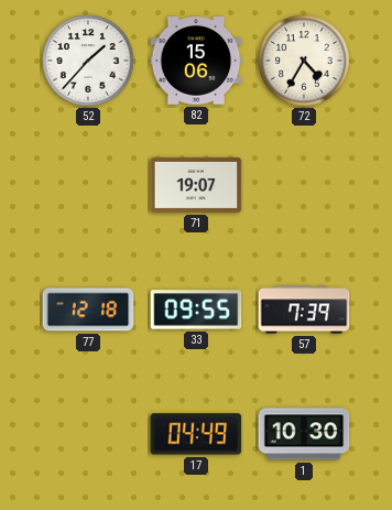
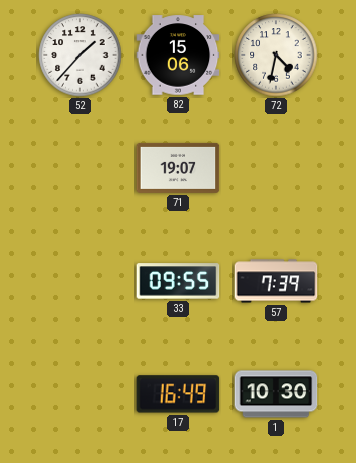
72: 4:35 -> 4:32
77: 12:18 -> none
17: 04:49 -> 16:49
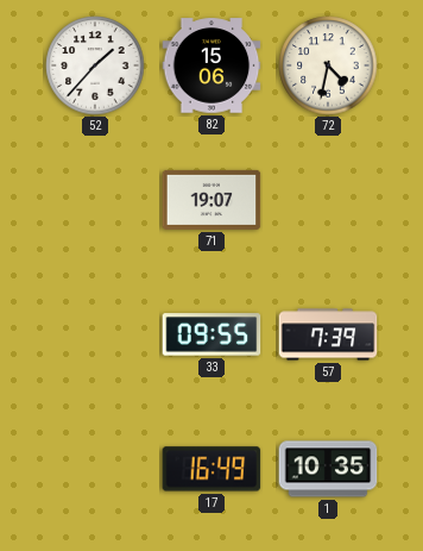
1: 10:30 -> 10:35
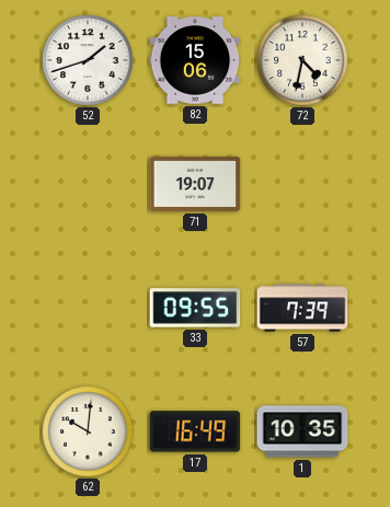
52: 1:37 -> 1:42
62: none -> 10:01
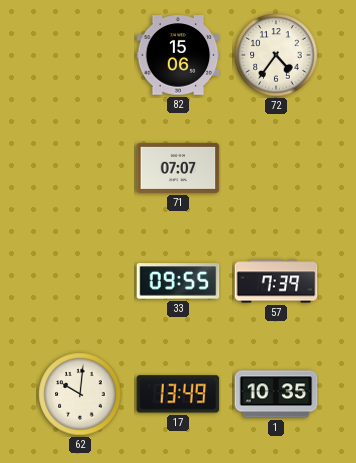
52: 1:42 -> none
72: 4:32 -> 4:36
71: 19:07 -> 07:07
17: 16:49 -> 13:49
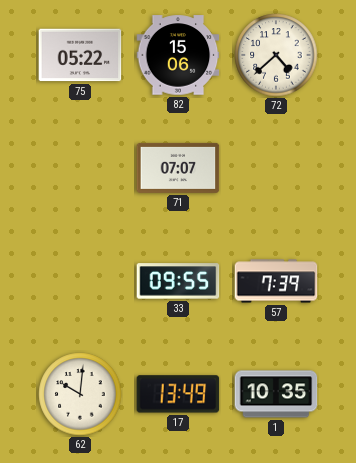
75: none -> 05:22
72: 4:36 -> 4:38
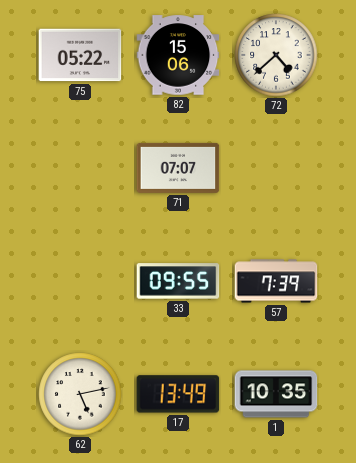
62: 10:01 -> 5:13
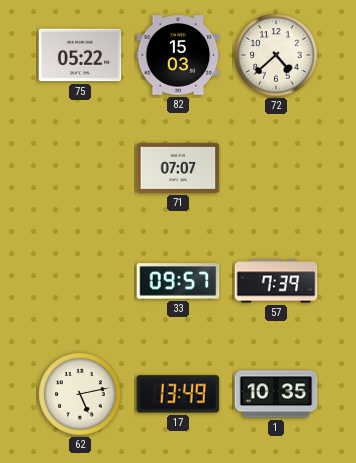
82: 15:06 -> 15:03
33: 09:55 -> 09:57
